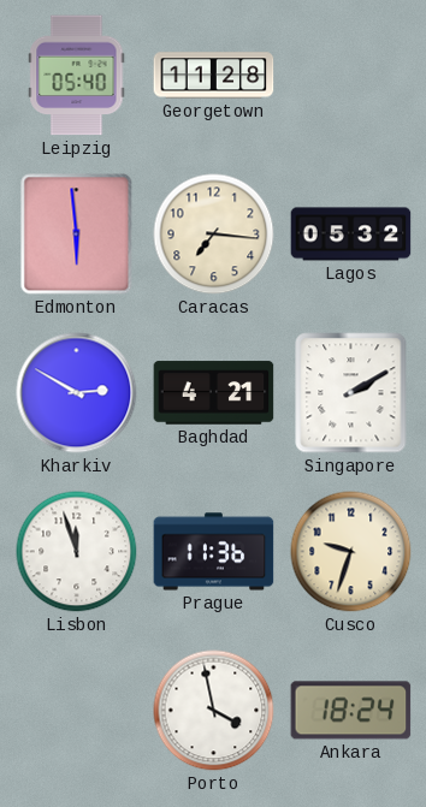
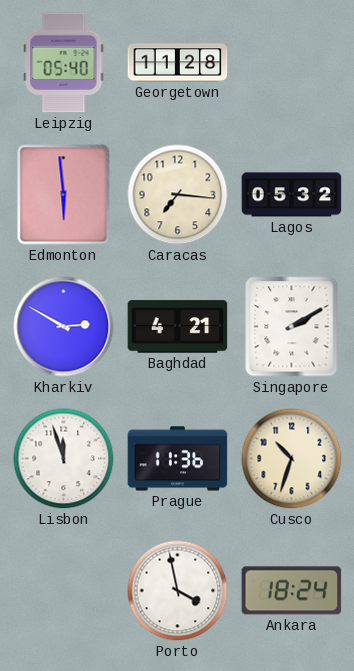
Cusco: 9:33 -> 10:33
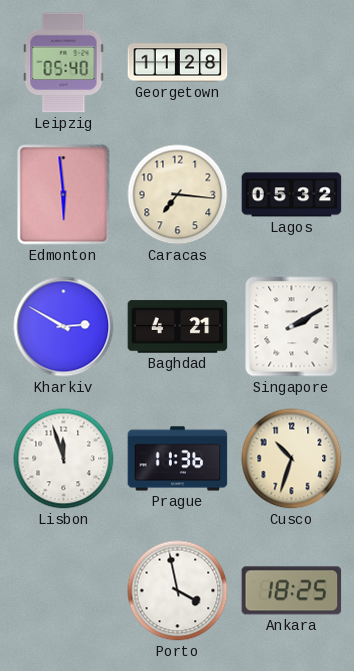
Ankara: 18:24 -> 18:25
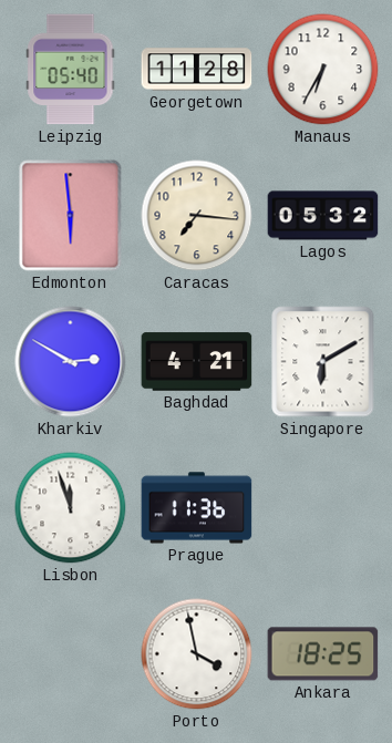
Manaus: none -> 6:35
Singapore: 2:10 -> 6:10
Cusco: 10:33 -> none
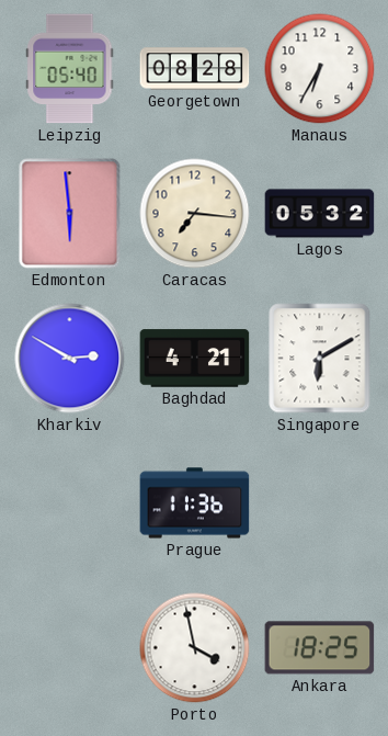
Georgetown: 11:28 -> 08:28
Lisbon: 11:57 -> none
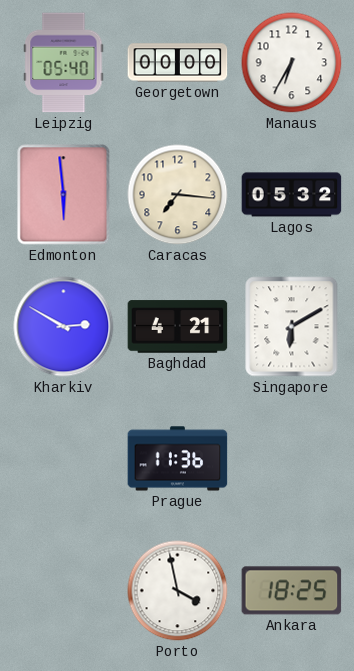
Georgetown: 08:28 -> 00:00
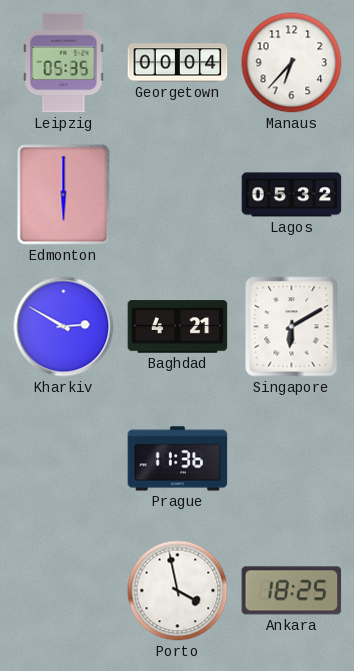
Leipzig: 05:40 -> 05:35
Georgetown: 00:00 -> 00:04
Manaus: 6:35 -> 6:37
Edmonton: 5:59 -> 6:00
Caracas: 7:16 -> none
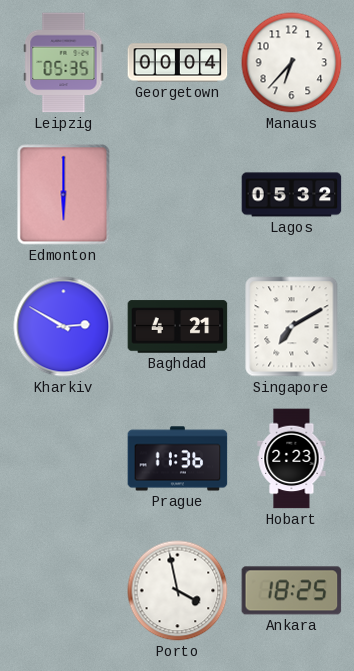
Singapore: 6:10 -> 7:10
Hobart: none -> 2:23
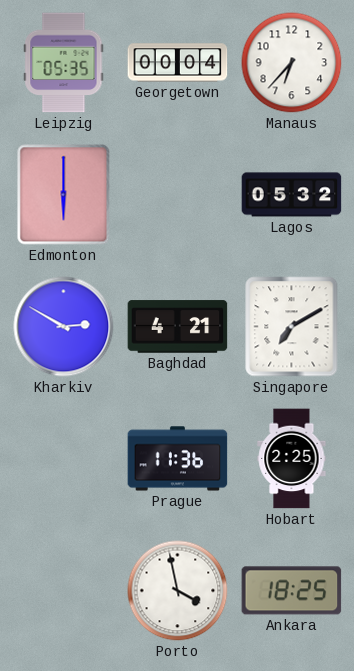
Hobart: 2:23 -> 2:25
